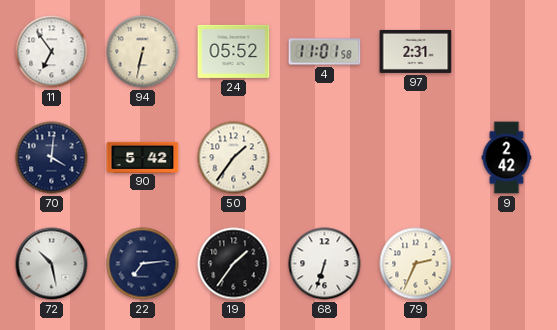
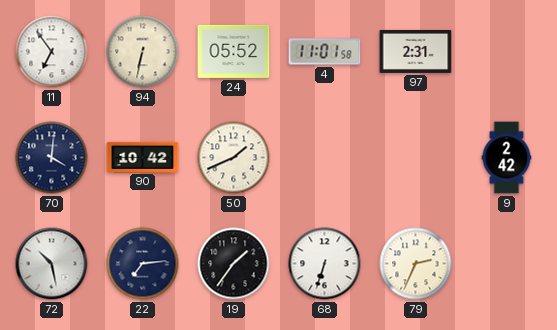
90: 5:42 -> 10:42
50: 1:36 -> 1:41
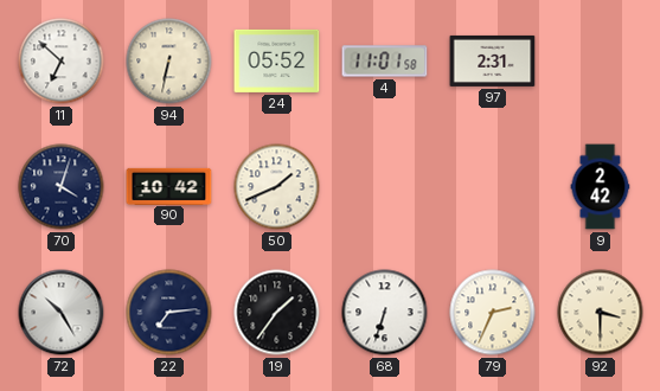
11: 6:54 -> 6:52
70: 4:01 -> 4:03
72: 10:28 -> 10:25
92: none -> 3:30
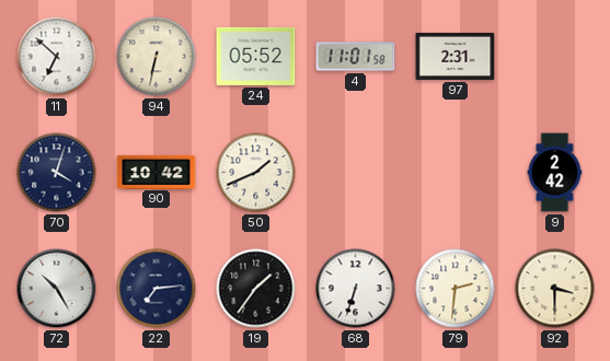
79: 2:34 -> 2:31
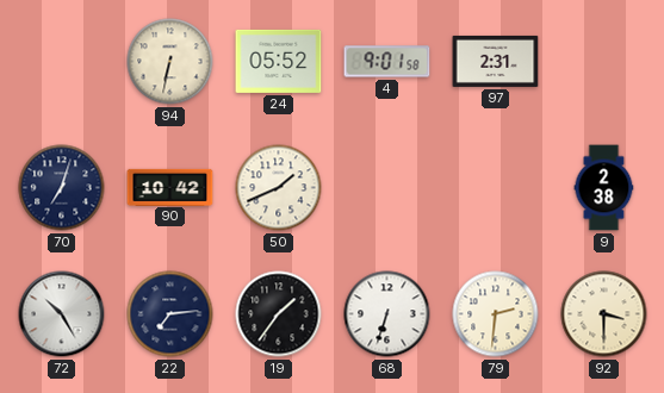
11: 6:52 -> none
4: 11:01 -> 9:01
70: 4:03 -> 7:03
9: 2:42 -> 2:38
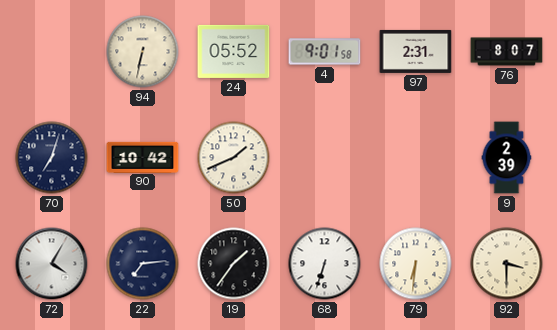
76: none -> 8:07
9: 2:38 -> 2:39
72: 10:25 -> 4:05
79: 2:31 -> 6:31
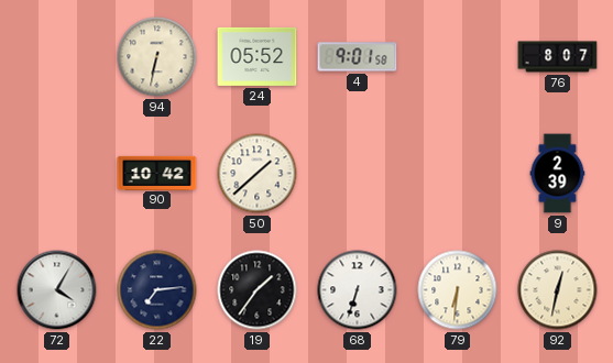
97: 2:31 -> none
70: 7:03 -> none
50: 1:41 -> 1:38
92: 3:30 -> 12:32
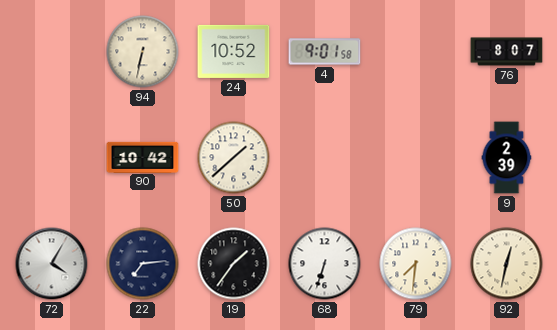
24: 05:52 -> 10:52
79: 6:31 -> 7:31
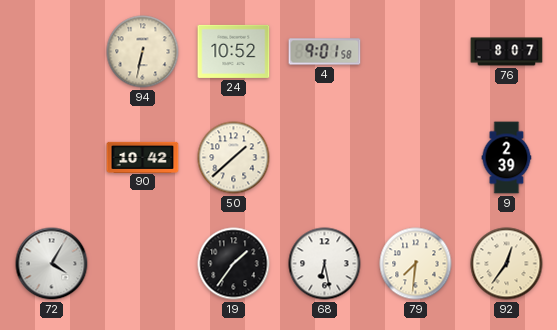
22: 7:14 -> none
68: 6:33 -> 6:28
92: 12:32 -> 12:36
